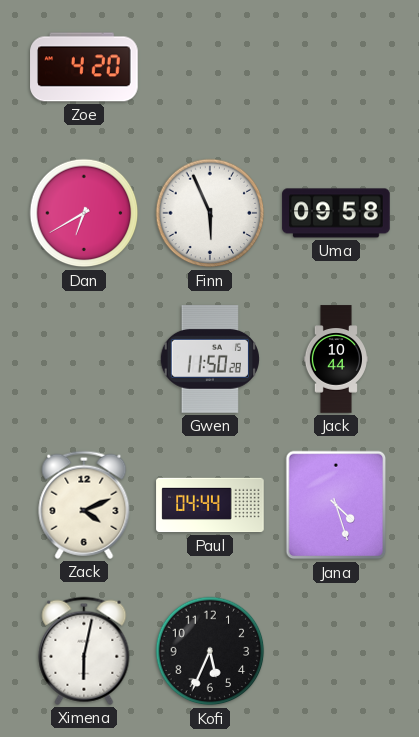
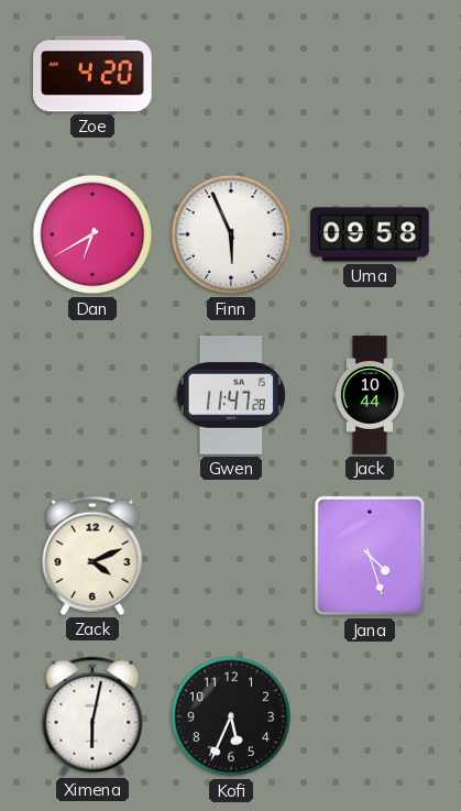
Gwen: 11:50 -> 11:47
Paul: 04:44 -> none
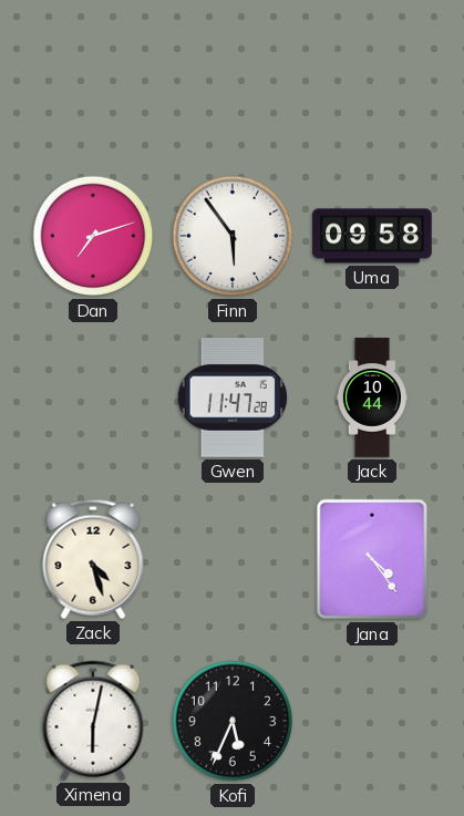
Zoe: 4:20 -> none
Dan: 6:40 -> 7:12
Finn: 5:56 -> 5:54
Zack: 4:11 -> 4:27
Jana: 4:27 -> 4:24
